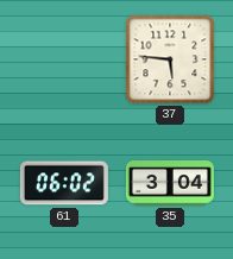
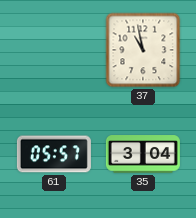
37: 5:46 -> 10:58
61: 06:02 -> 05:57
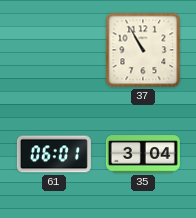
37: 10:58 -> 10:55
61: 05:57 -> 06:01
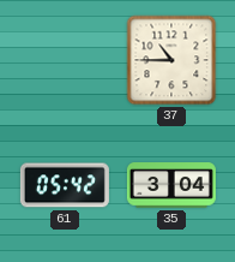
37: 10:55 -> 10:45
61: 06:01 -> 05:42
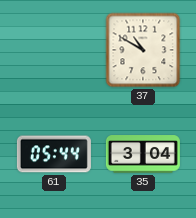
37: 10:45 -> 10:50
61: 05:42 -> 05:44
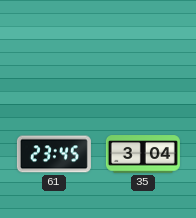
37: 10:50 -> none
61: 05:44 -> 23:45
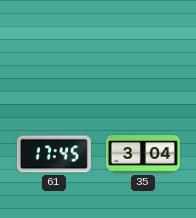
61: 23:45 -> 17:45
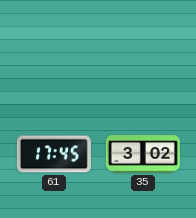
35: 3:04 -> 3:02
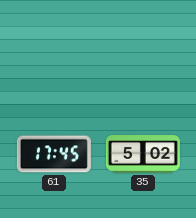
35: 3:02 -> 5:02
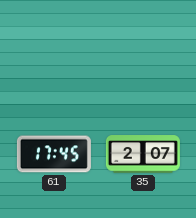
35: 5:02 -> 2:07
